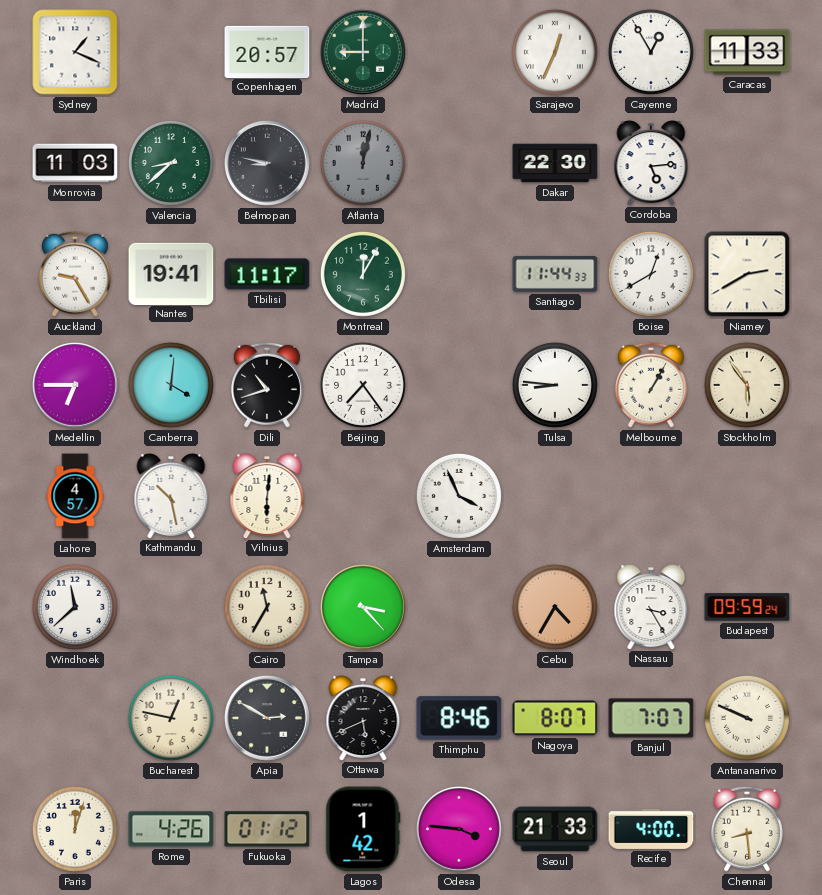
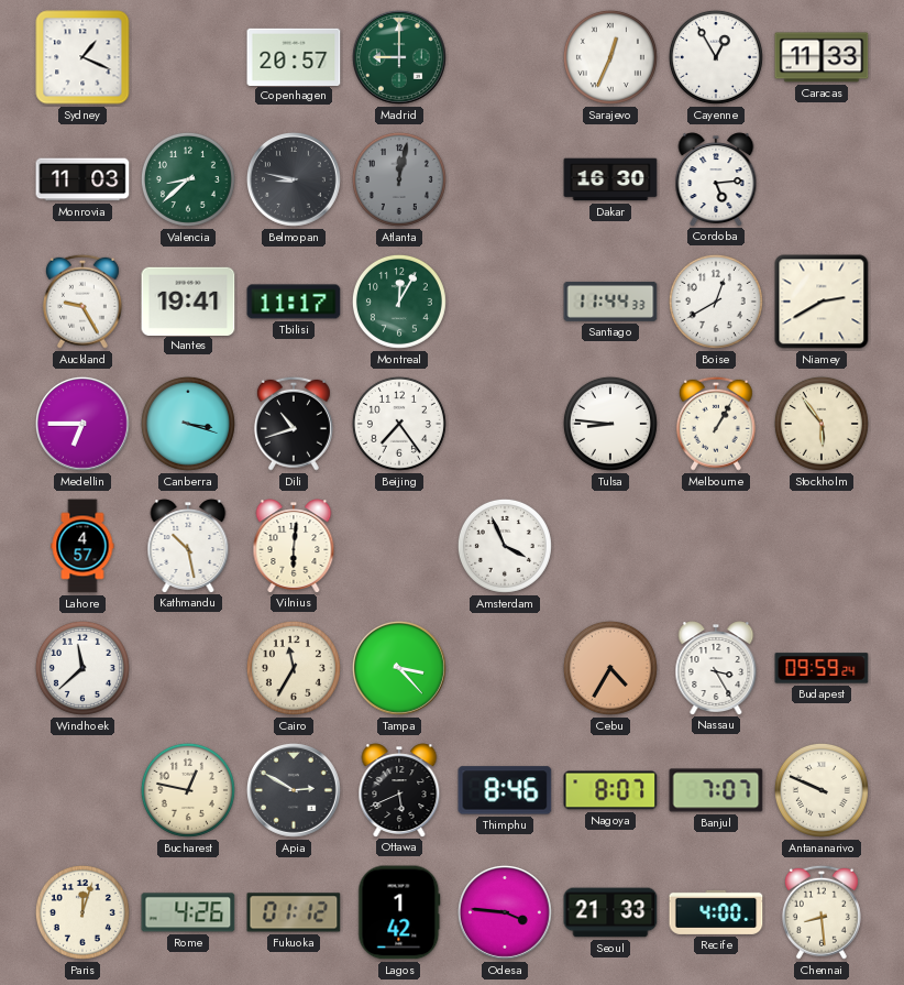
Dakar: 22:30 -> 16:30
Canberra: 4:01 -> 3:18
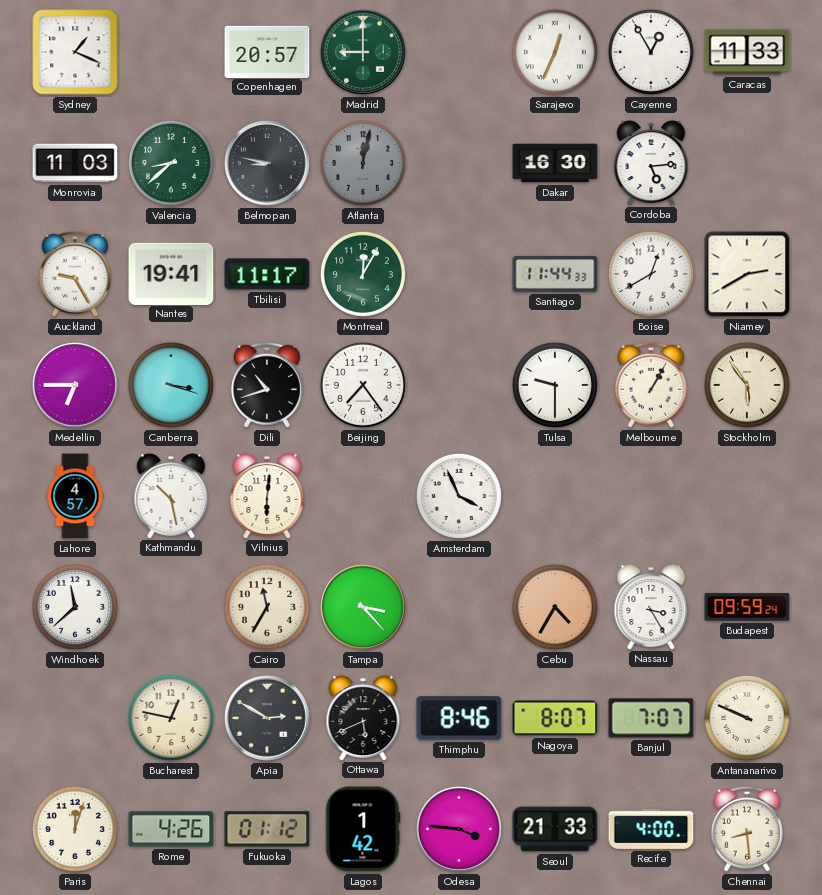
Tulsa: 8:46 -> 9:30
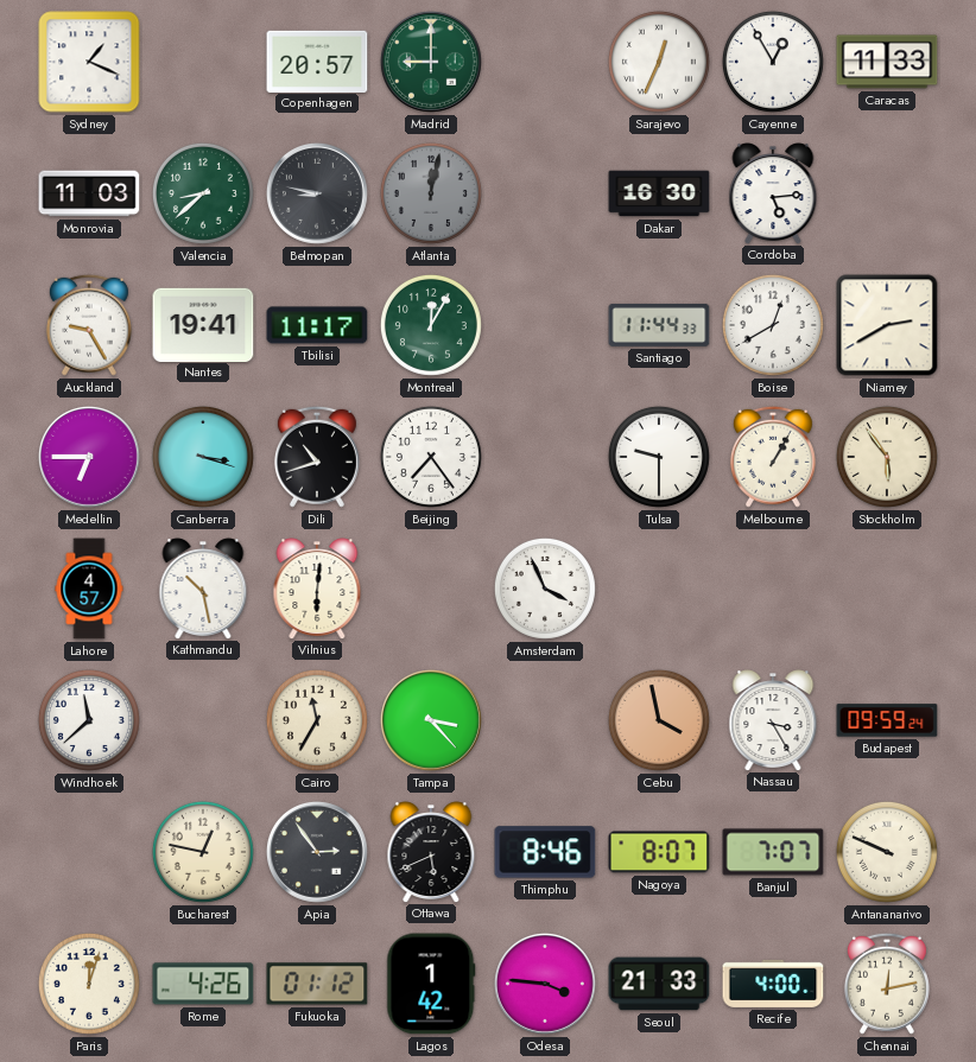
Cebu: 4:35 -> 3:58
Apia: 2:50 -> 2:54
Chennai: 8:29 -> 12:13
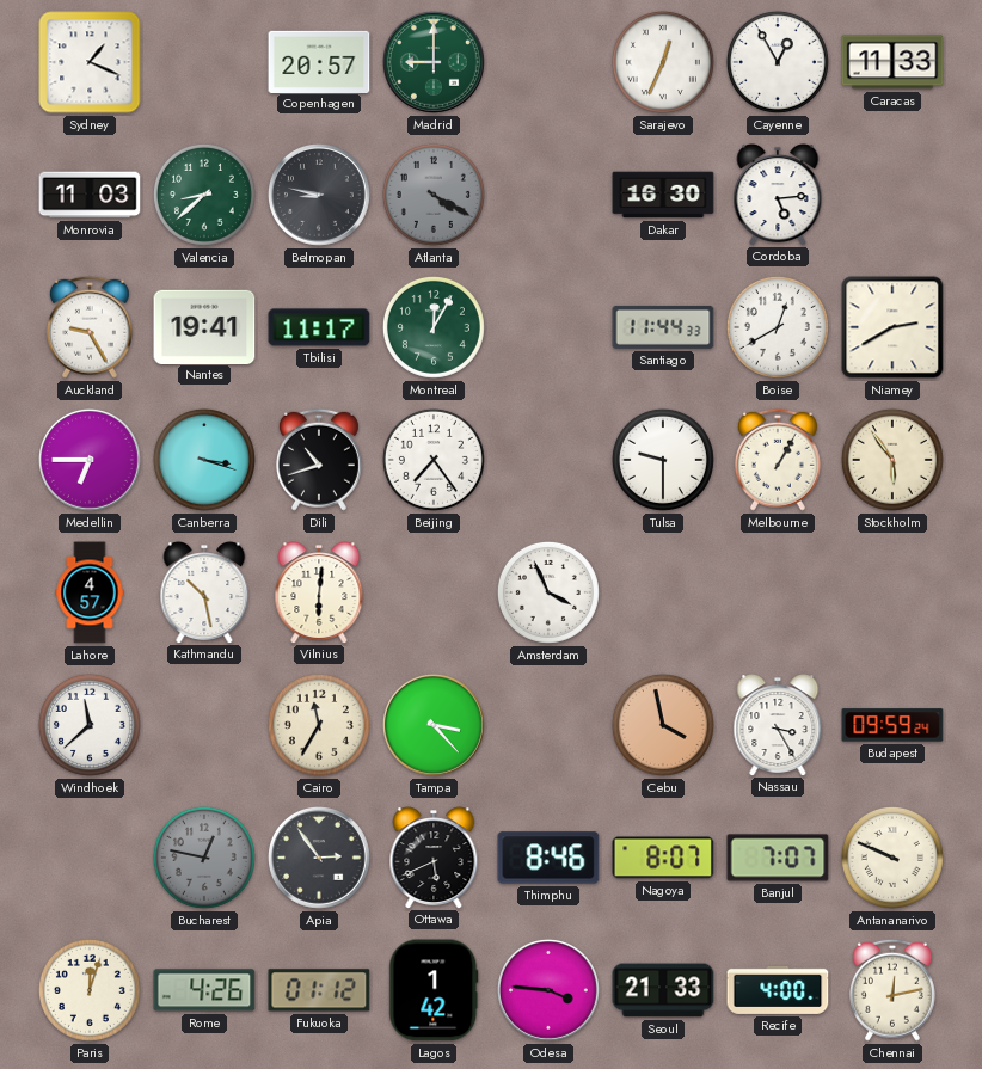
Atlanta: 12:02 -> 4:20
Bucharest dial: cream -> grey
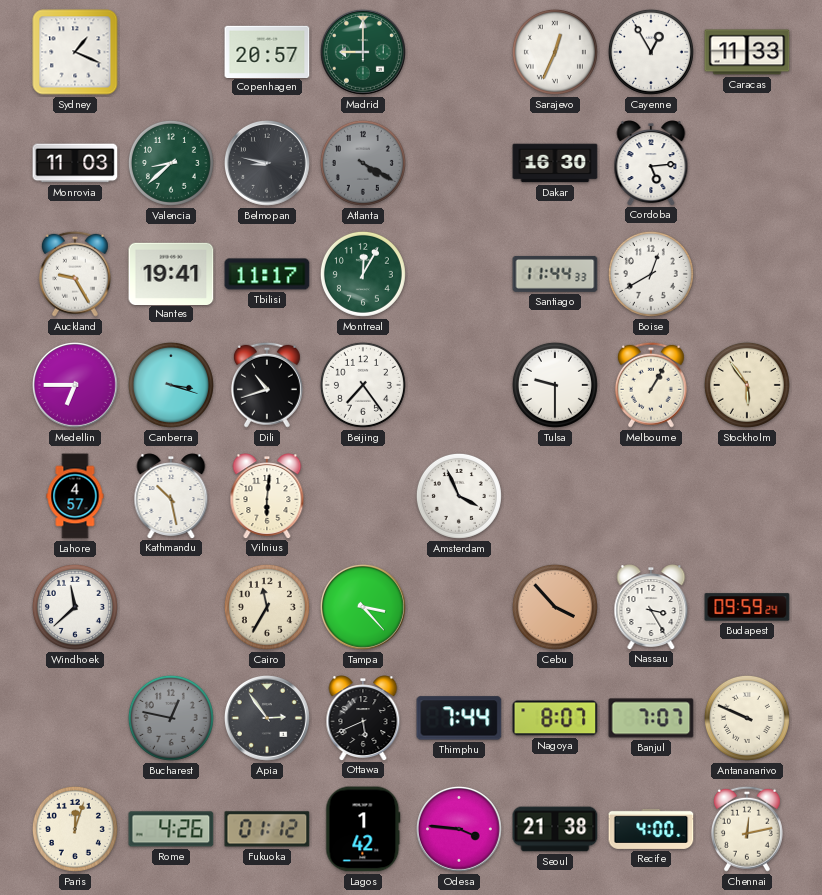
Niamey: 2:40 -> none
Cebu: 3:58 -> 3:53
Thimphu: 8:46 -> 7:44
Seoul: 21:33 -> 21:38
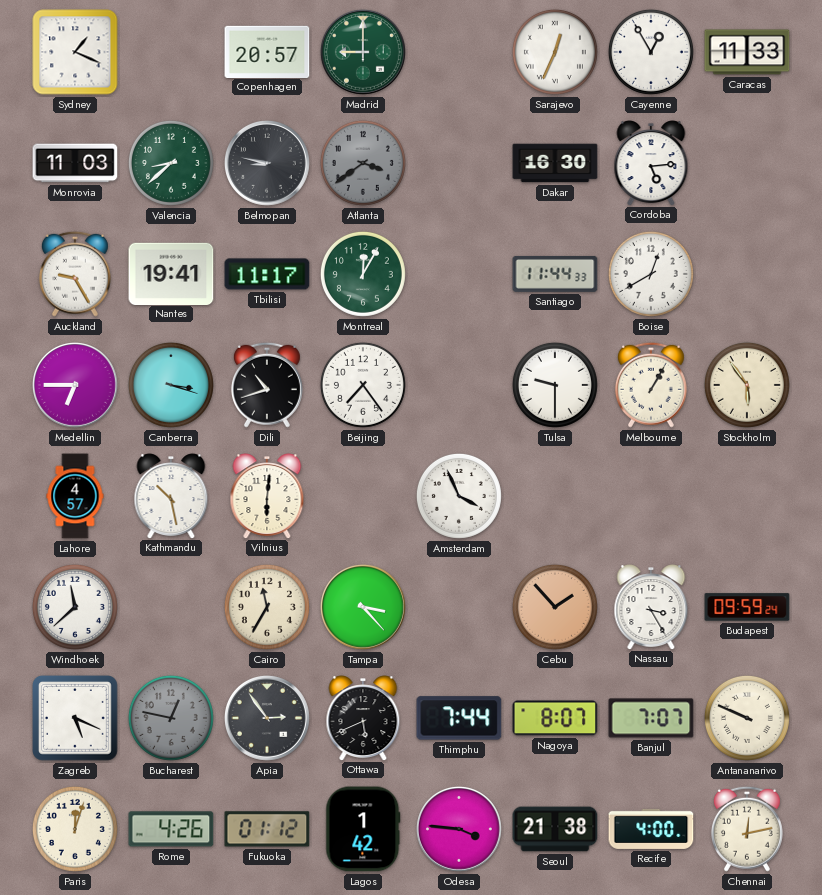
Atlanta: 4:20 -> 3:39
Cebu: 3:53 -> 1:53
Zagreb: none -> 5:19
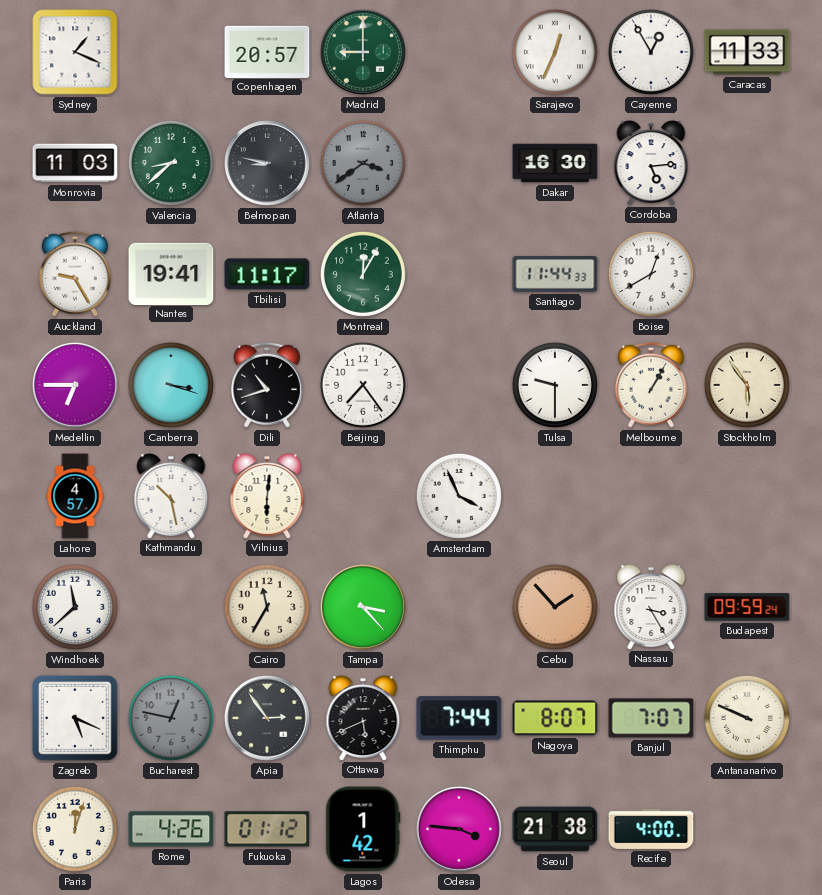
Chennai: 12:13 -> none
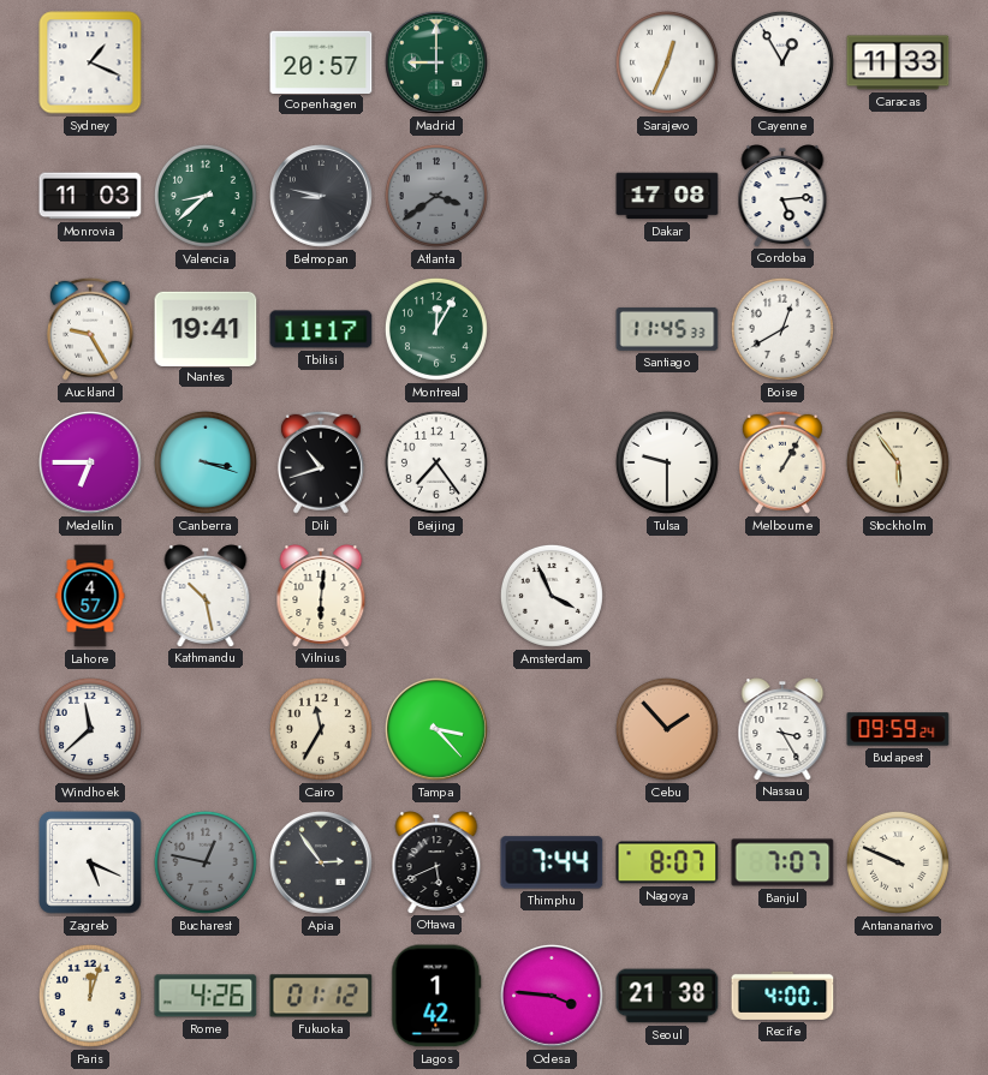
Dakar: 16:30 -> 17:08
Santiago: 11:44 -> 11:45
